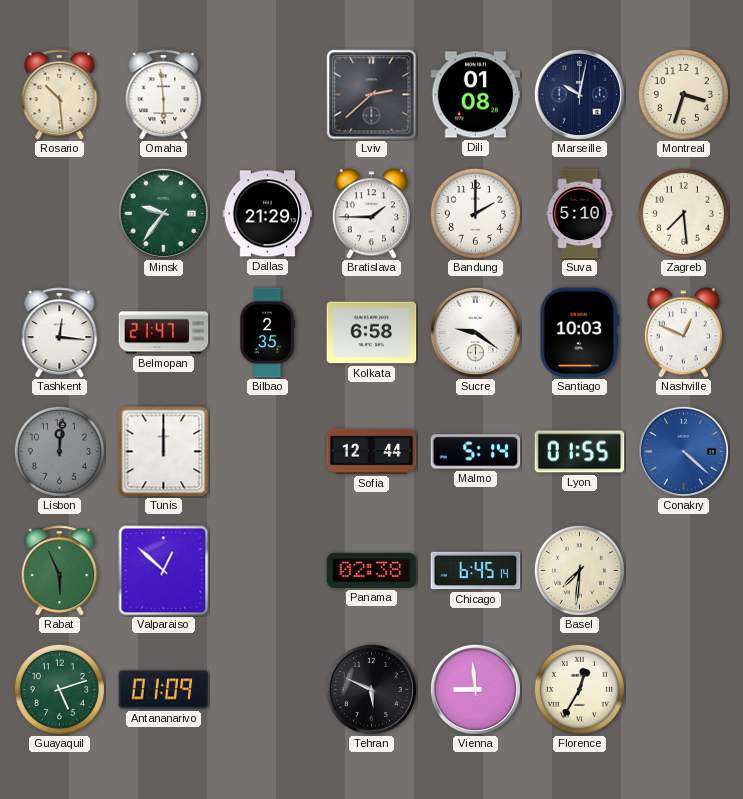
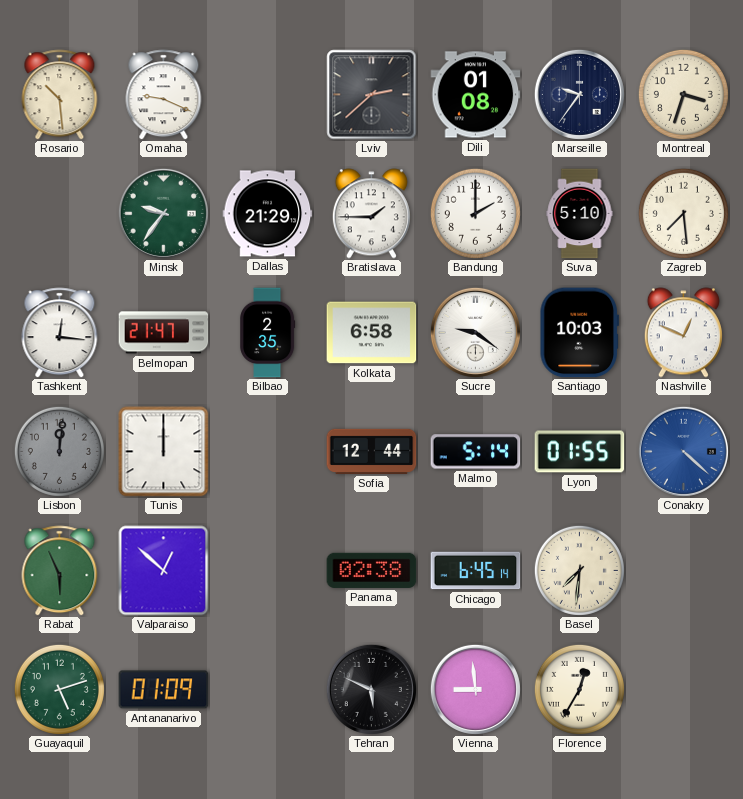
Omaha: 5:59 -> 9:19
Marseille: 10:02 -> 9:36
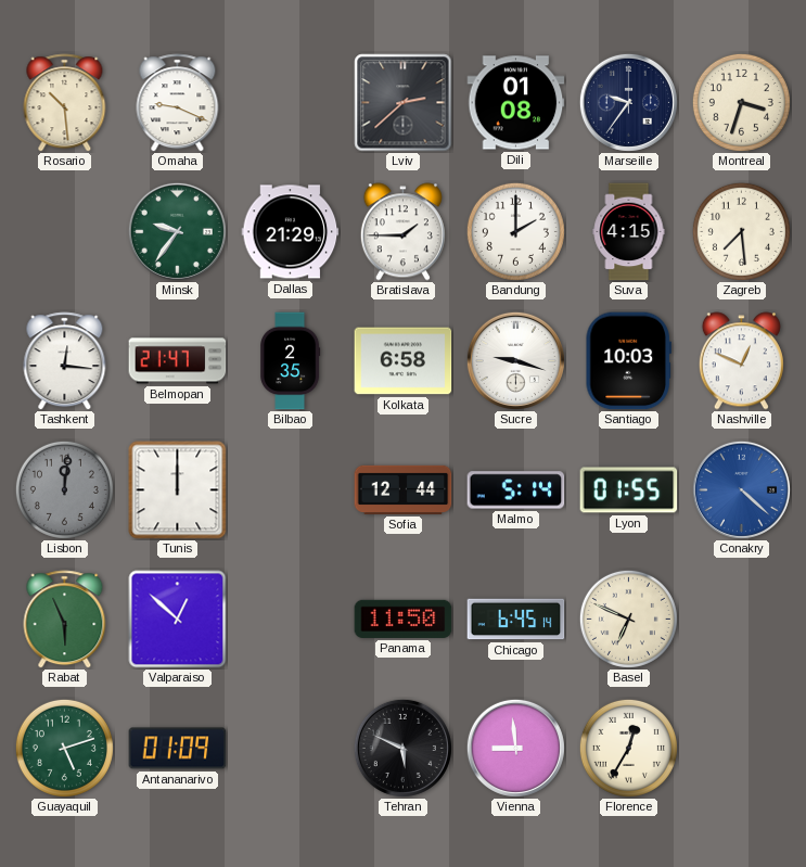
Suva: 5:10 -> 4:15
Sucre: 9:21 -> 9:18
Panama: 02:38 -> 11:50
Basel: 7:31 -> 6:49
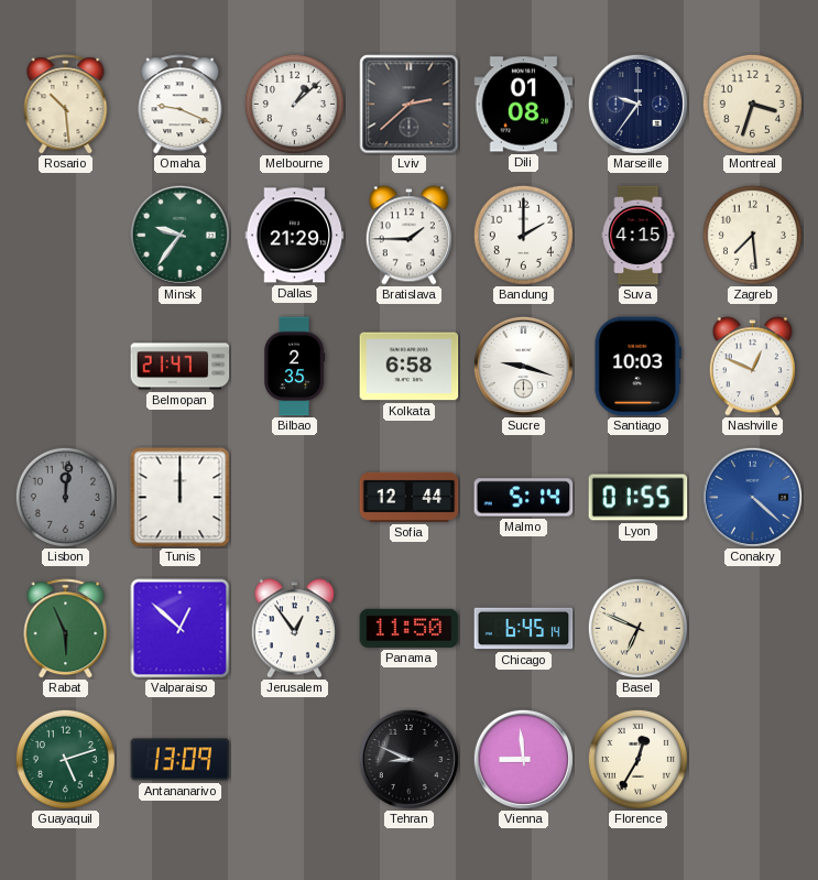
Melbourne: none -> 1:08
Tashkent: 12:16 -> none
Jerusalem: none -> 12:54
Antananarivo: 01:09 -> 13:09
Tehran: 5:49 -> 8:49
